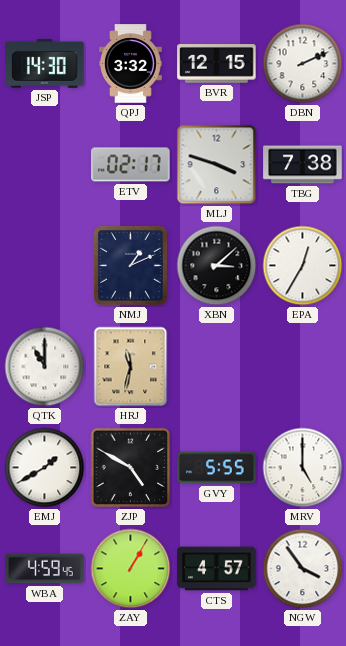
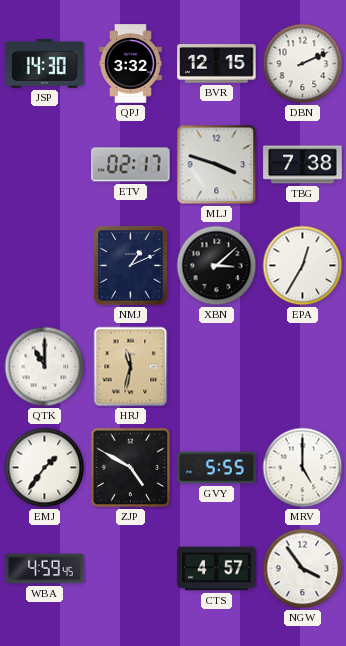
EMJ: 1:40 -> 1:36
ZAY: 1:05 -> none
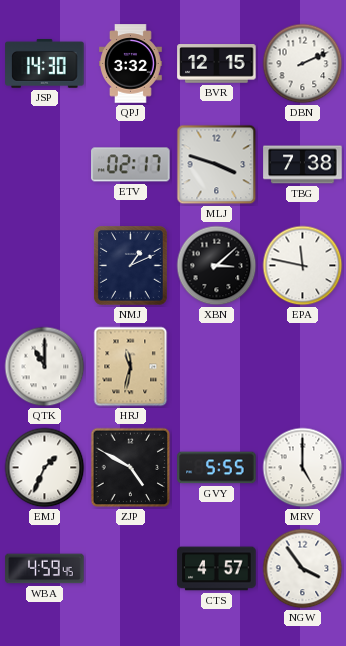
EPA: 12:35 -> 11:47
EMJ: 1:36 -> 1:34
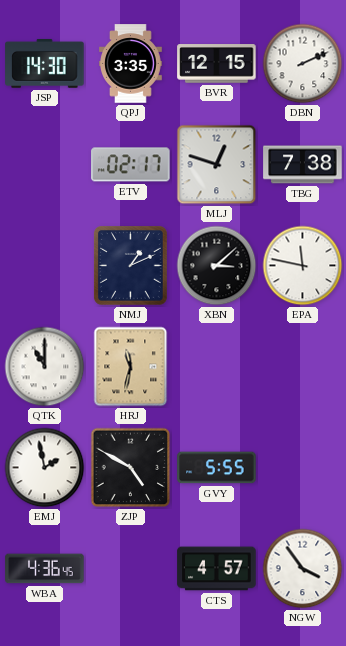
QPJ: 3:32 -> 3:35
MLJ: 3:48 -> 12:48
EMJ: 1:34 -> 1:58
MRV: 5:00 -> none
WBA: 4:59 -> 4:36
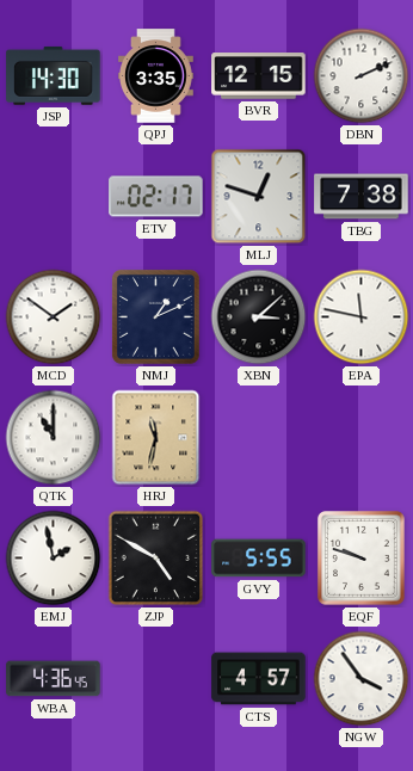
MCD: none -> 1:51
EQF: none -> 9:48
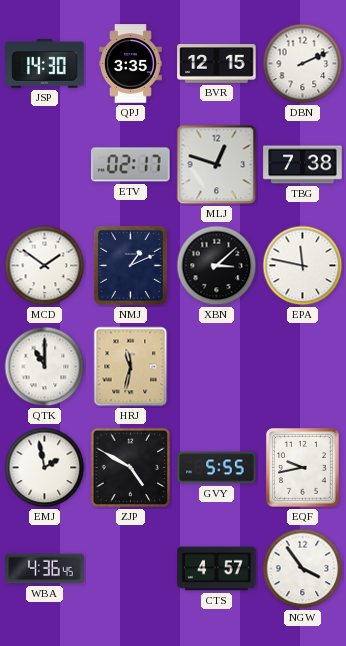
EQF: 9:48 -> 9:43
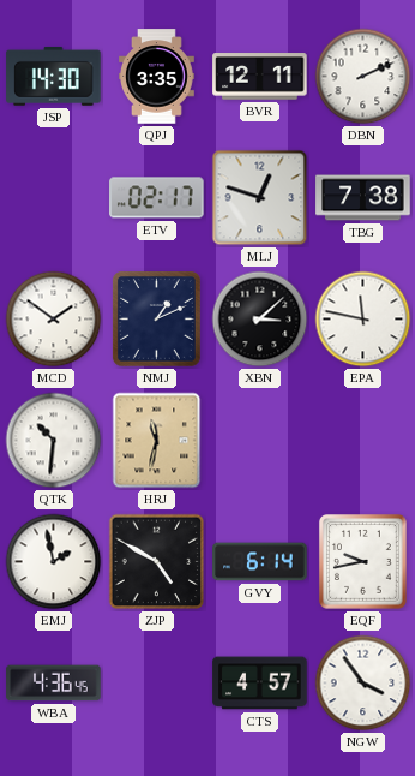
BVR: 12:15 -> 12:11
QTK: 11:00 -> 10:31
GVY: 5:55 -> 6:14
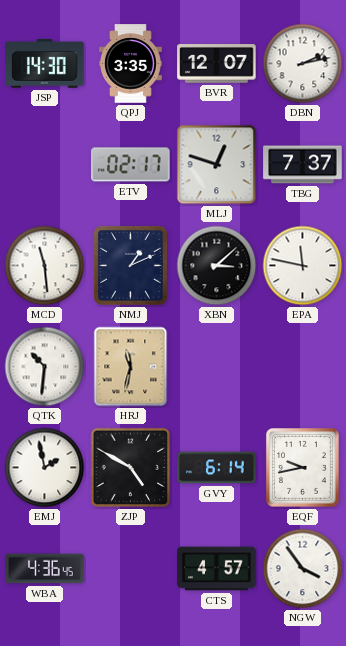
BVR: 12:11 -> 12:07
DBN: 2:11 -> 2:13
TBG: 7:38 -> 7:37
MCD: 1:51 -> 11:29
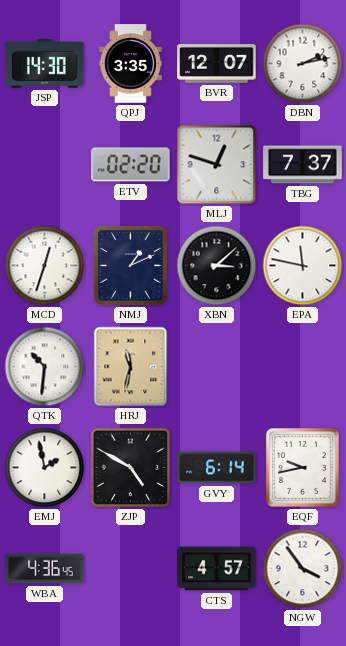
ETV: 02:17 -> 02:20
MCD: 11:29 -> 12:33
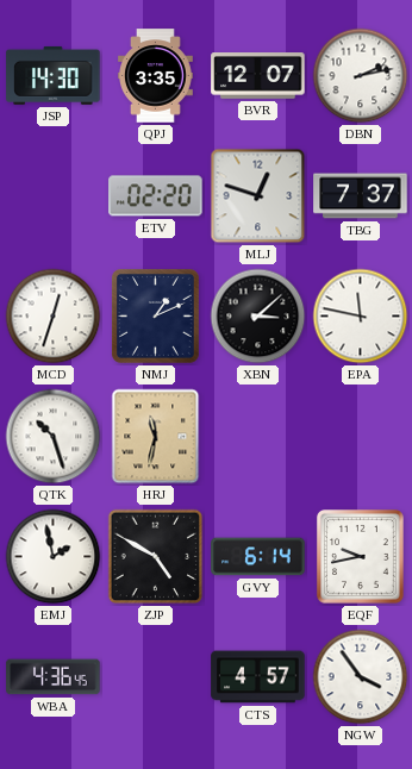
QTK: 10:31 -> 10:27
